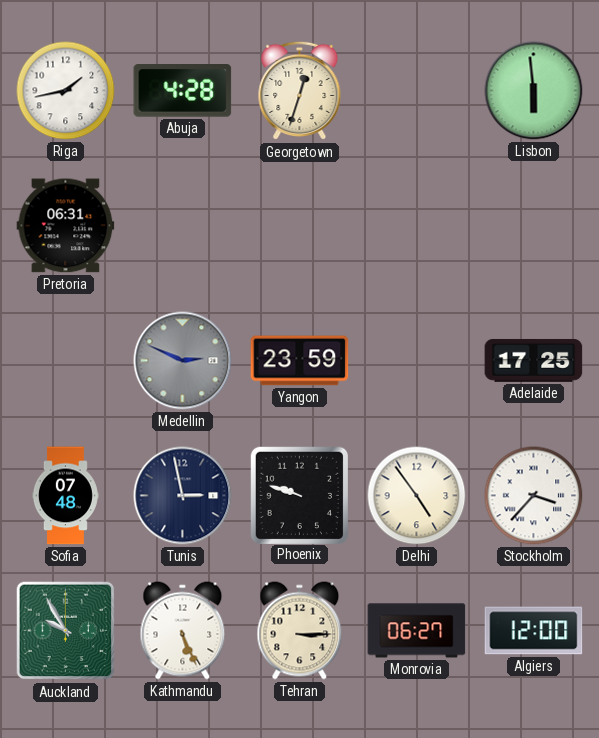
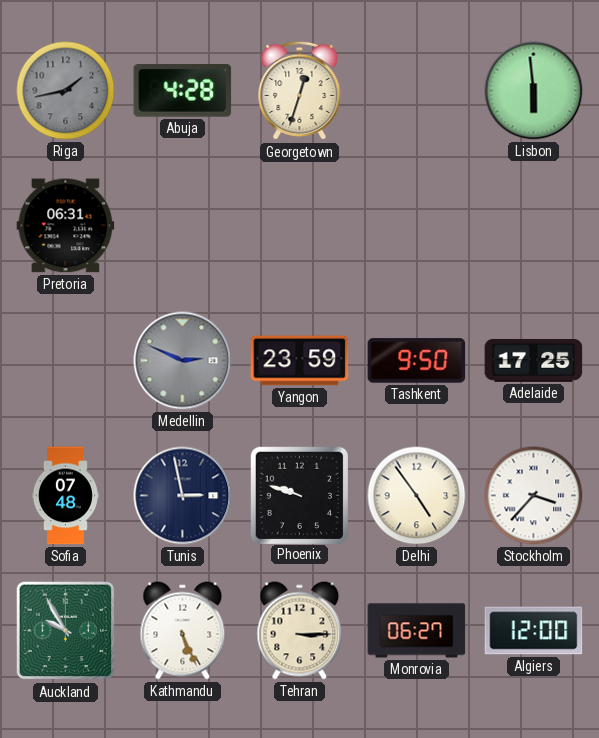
Riga dial: white -> grey
Tashkent: none -> 9:50
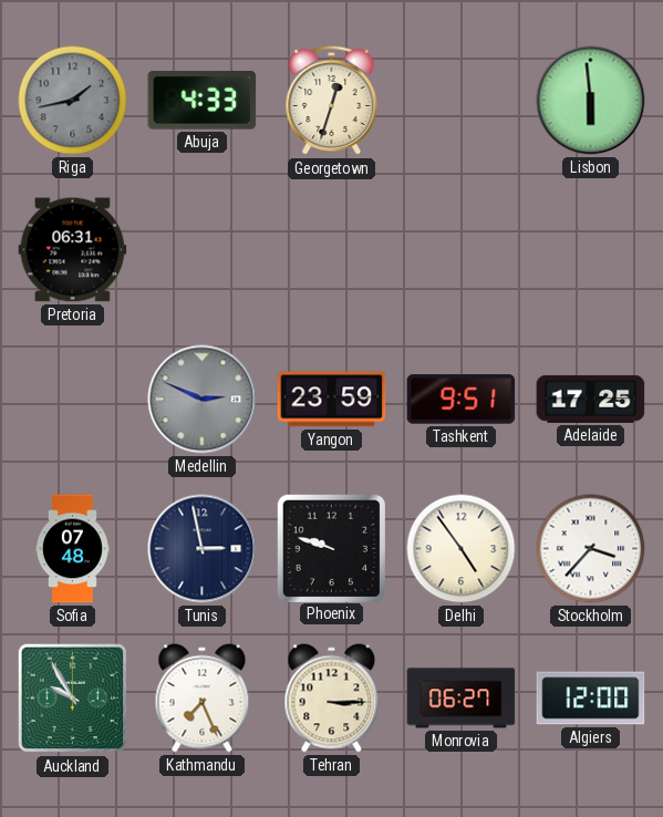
Abuja: 4:28 -> 4:33
Tashkent: 9:50 -> 9:51
Kathmandu: 5:26 -> 7:26
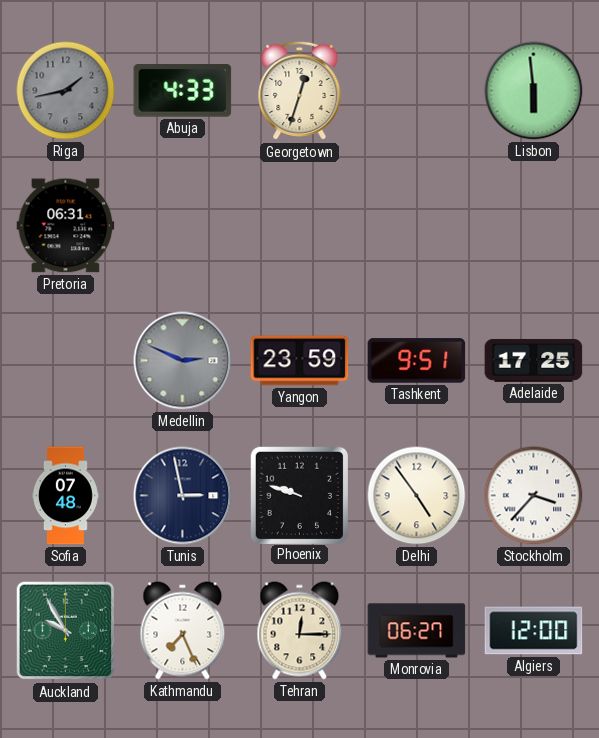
Tehran: 3:15 -> 12:15
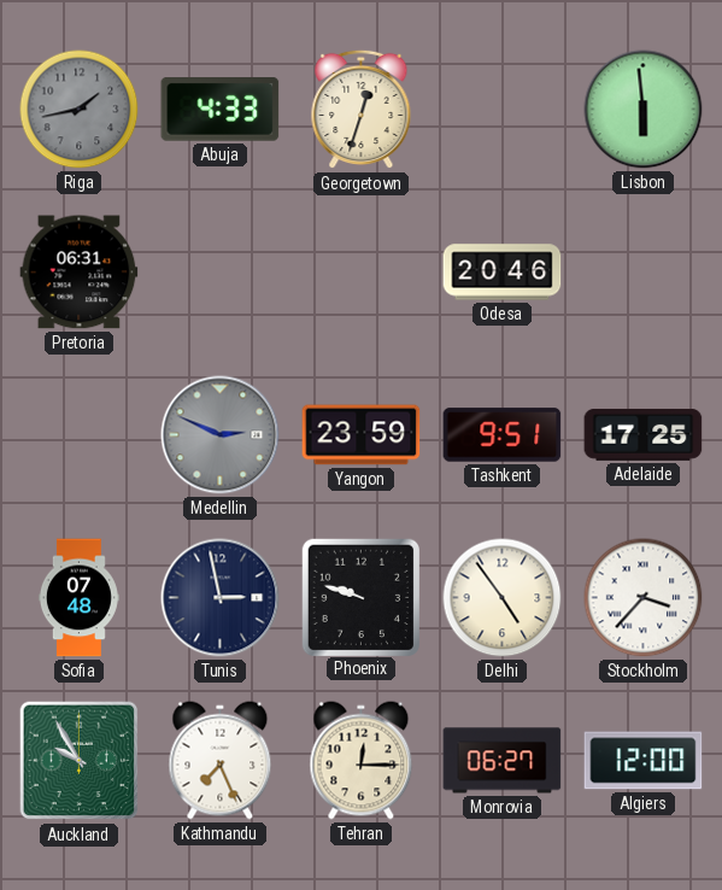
Odesa: none -> 20:46
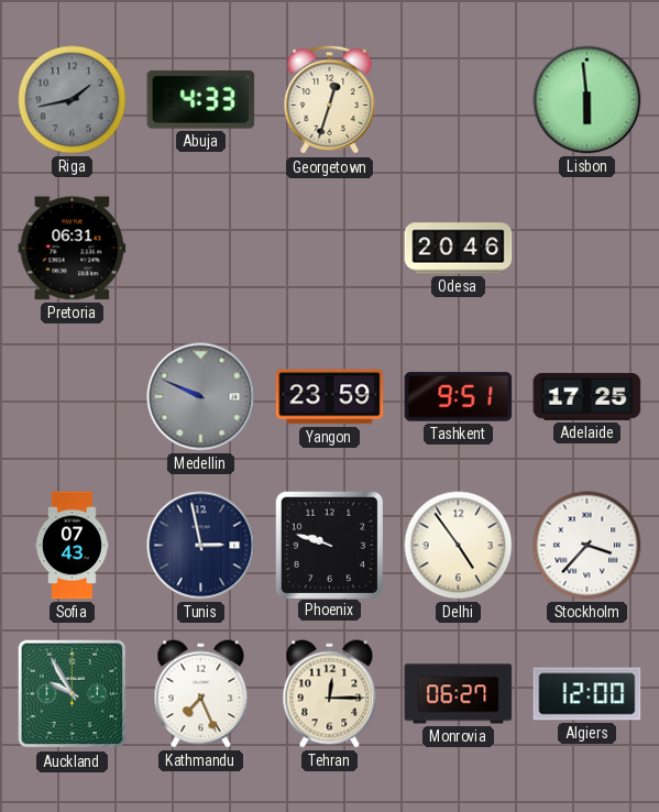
Medellin: 2:49 -> 9:49
Sofia: 07:48 -> 07:43
